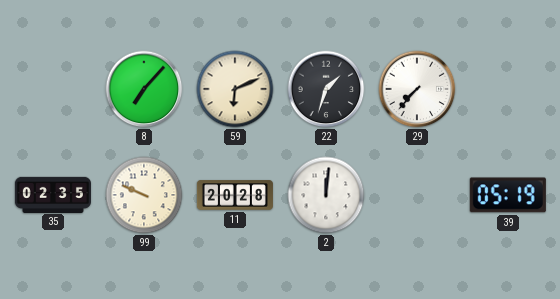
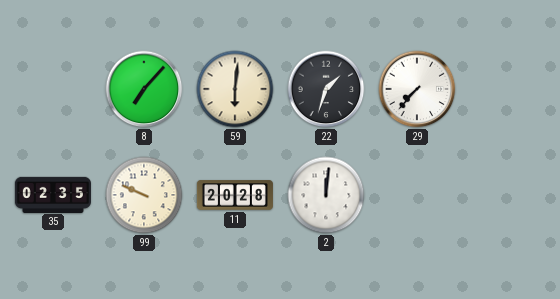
59: 6:11 -> 6:01
39: 05:19 -> none
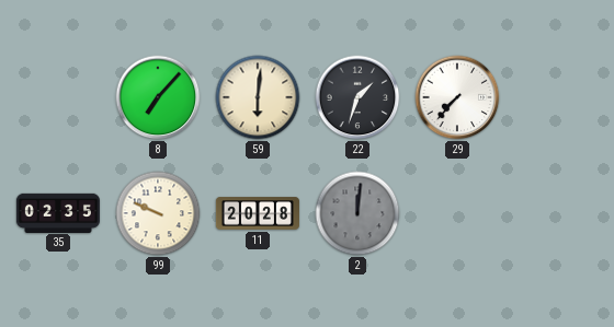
2 dial: white -> grey
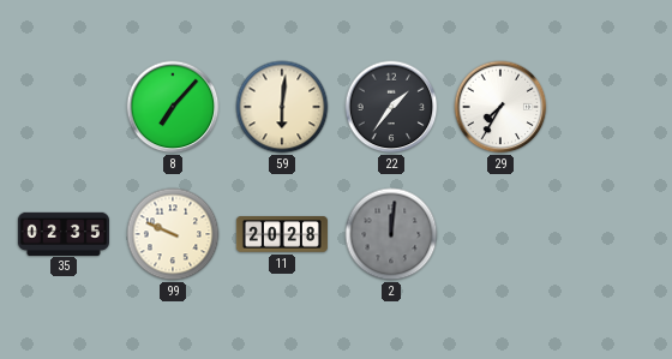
22: 1:33 -> 1:36
29: 7:37 -> 7:35
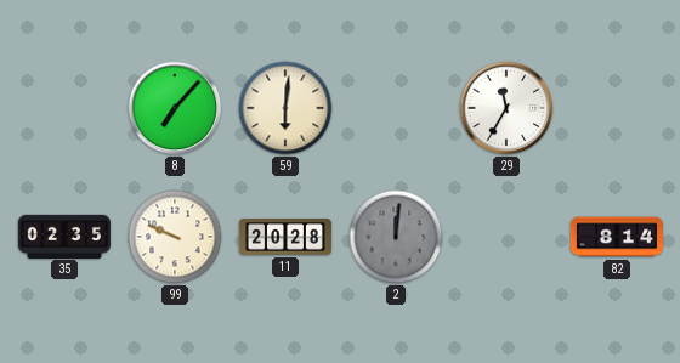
22: 1:36 -> none
29: 7:35 -> 11:35
82: none -> 8:14
